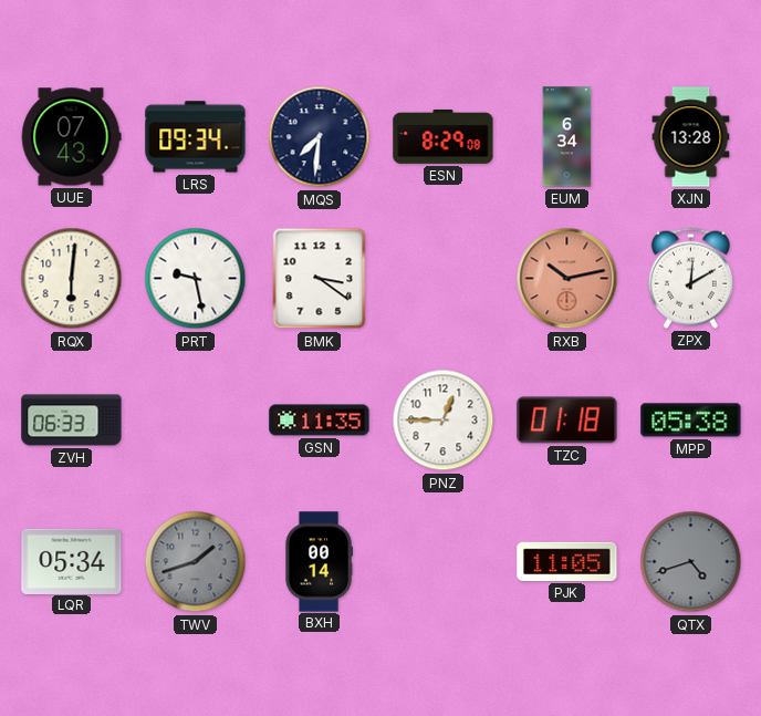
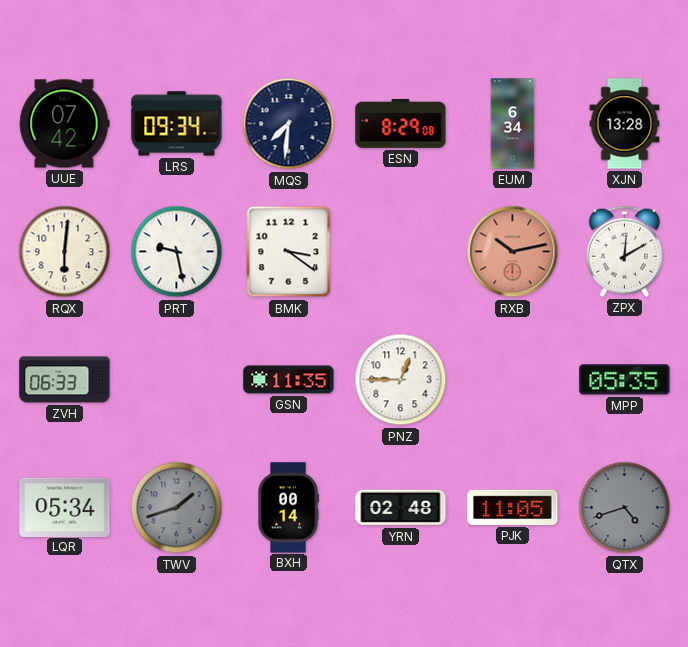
UUE: 07:43 -> 07:42
TZC: 01:18 -> none
MPP: 05:38 -> 05:35
YRN: none -> 02:48
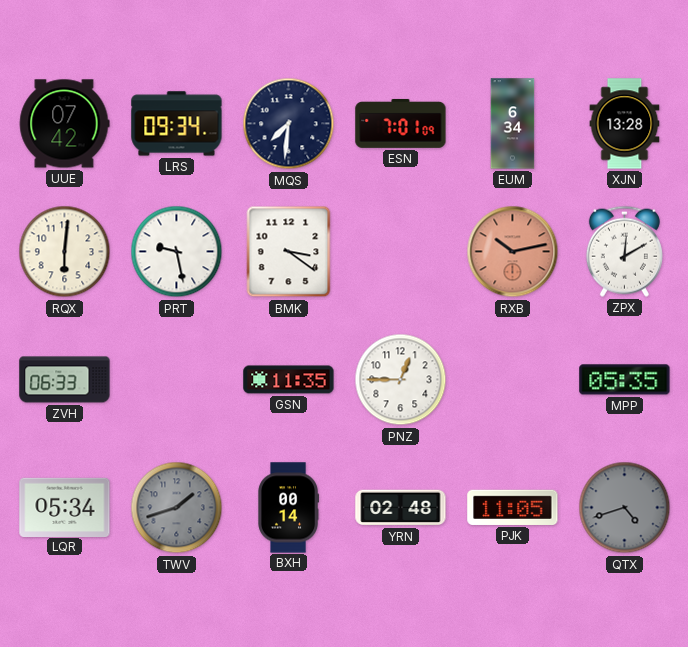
ESN: 8:29 -> 7:01
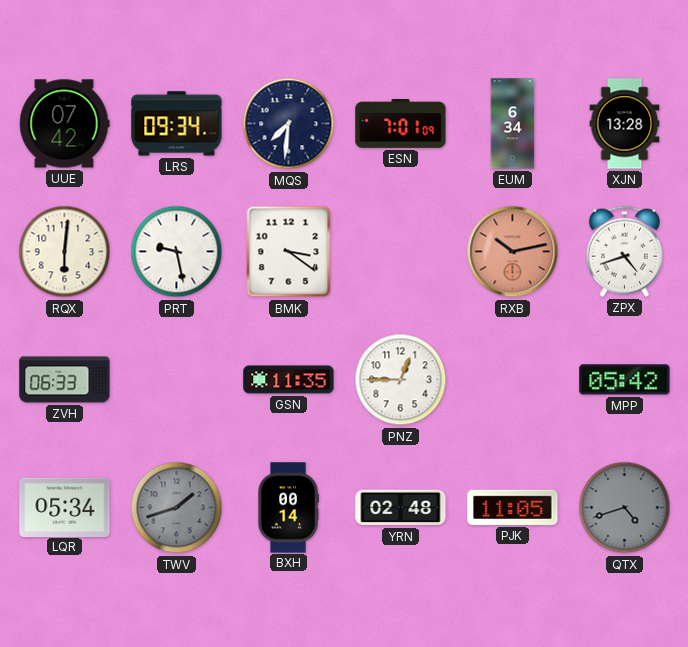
ZPX: 12:10 -> 4:42
MPP: 05:35 -> 05:42
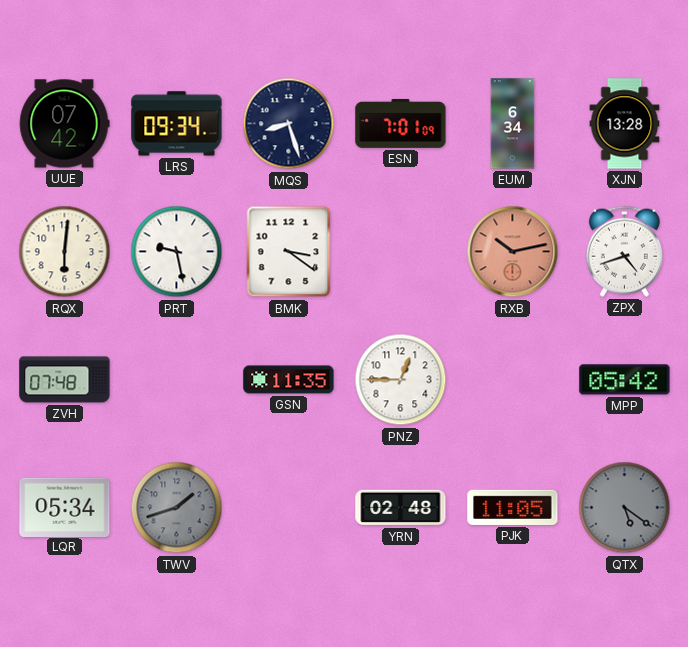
MQS: 7:31 -> 8:27
ZVH: 06:33 -> 07:48
BXH: 00:14 -> none
QTX: 4:42 -> 5:21
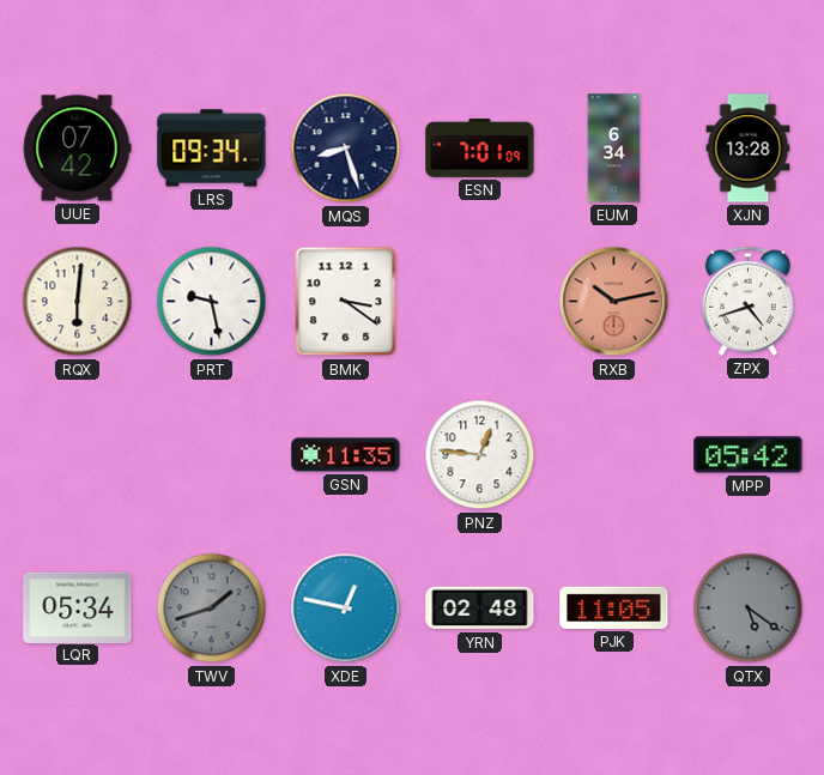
ZVH: 07:48 -> none
PNZ: 12:45 -> 12:46
XDE: none -> 12:47
